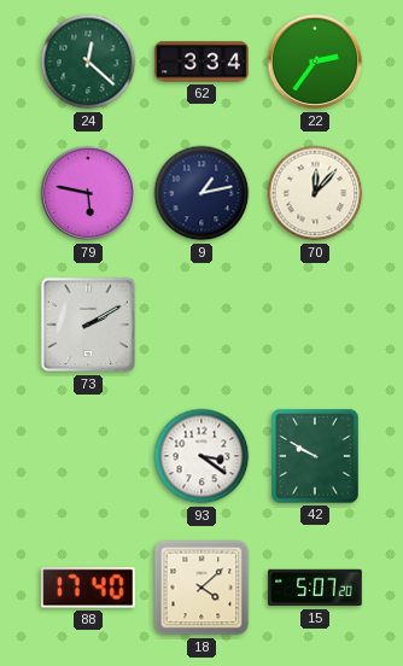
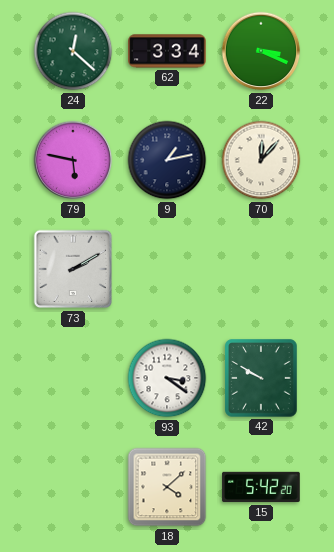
22: 2:36 -> 3:19
88: 17:40 -> none
15: 5:07 -> 5:42
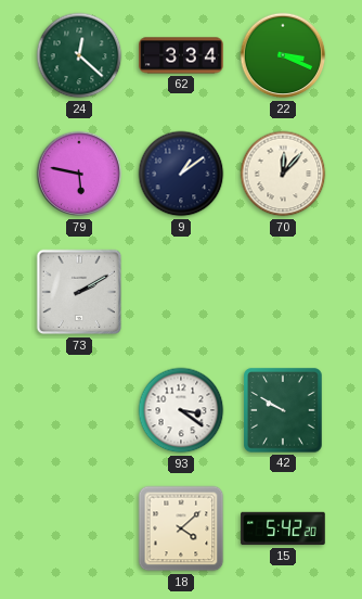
9: 1:13 -> 1:09
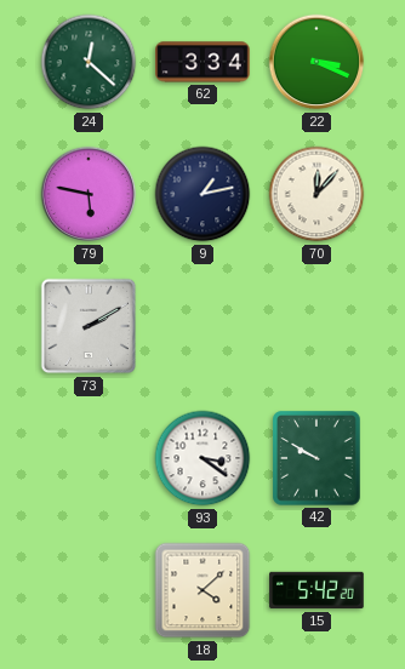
9: 1:09 -> 1:13
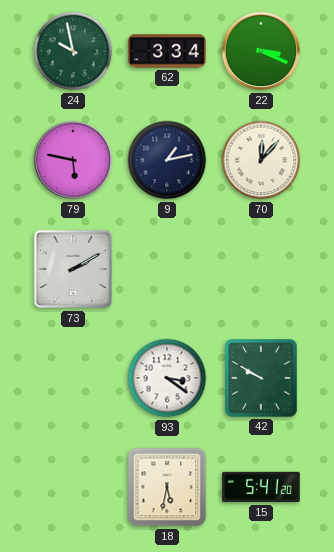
24: 12:22 -> 9:58
18: 4:08 -> 5:32
15: 5:42 -> 5:41
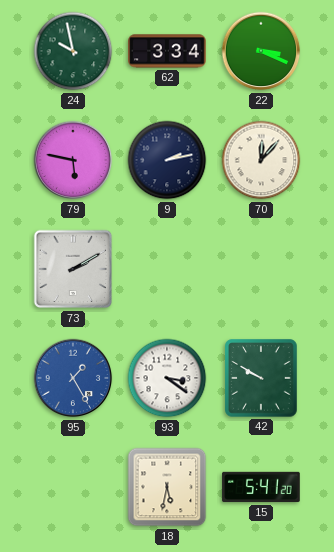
9: 1:13 -> 2:13
95: none -> 1:25
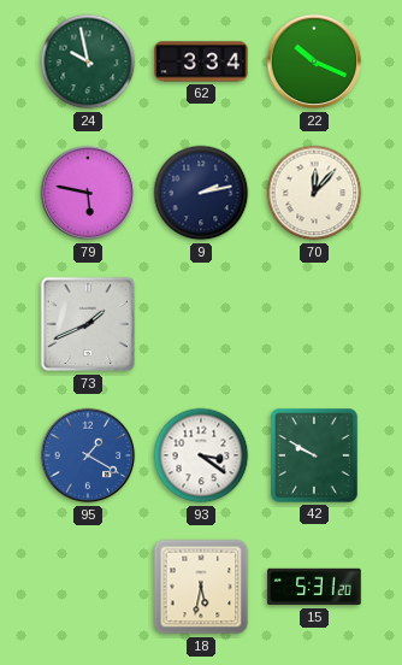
22: 3:19 -> 10:19
73: 2:10 -> 1:41
95: 1:25 -> 1:20
15: 5:41 -> 5:31
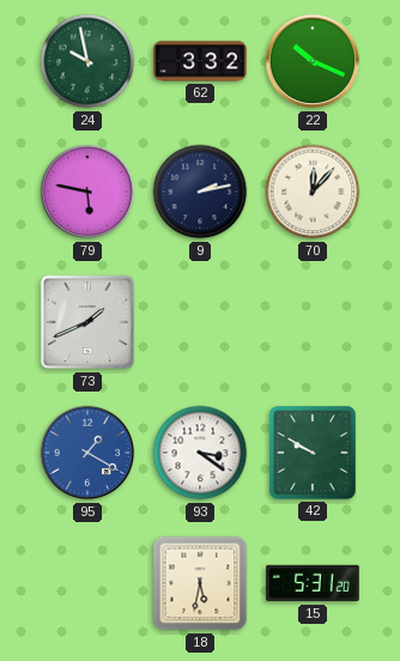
62: 3:34 -> 3:32
